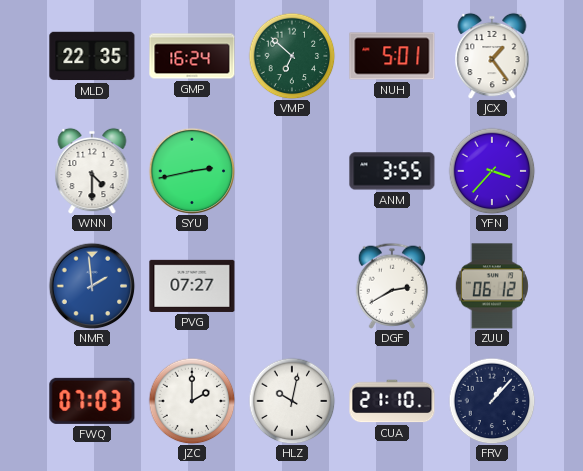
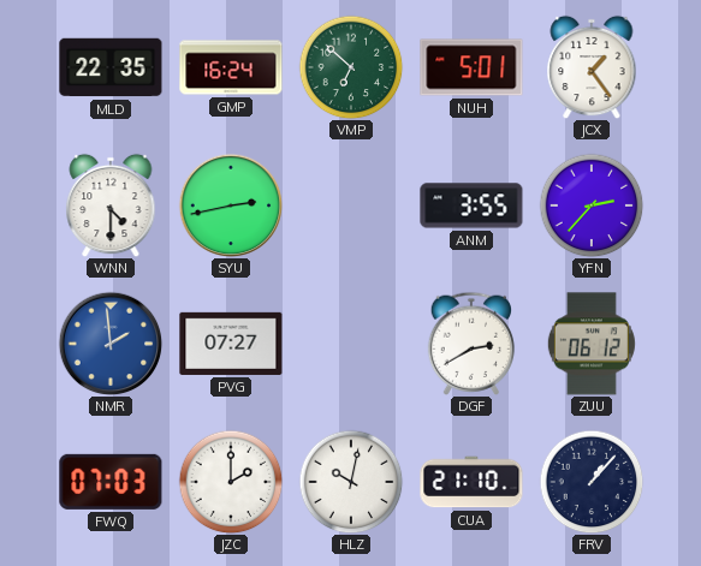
YFN: 3:37 -> 2:37
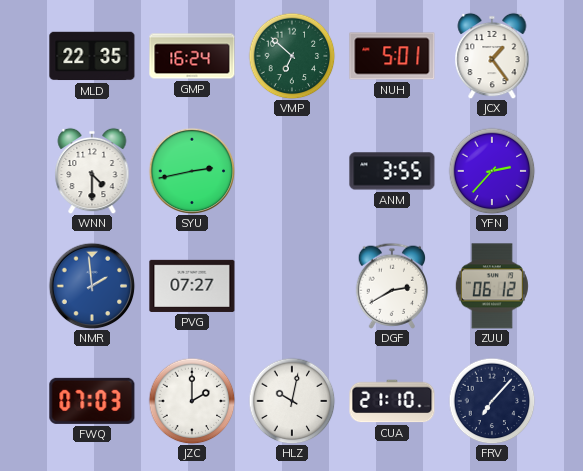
FRV: 1:07 -> 7:07
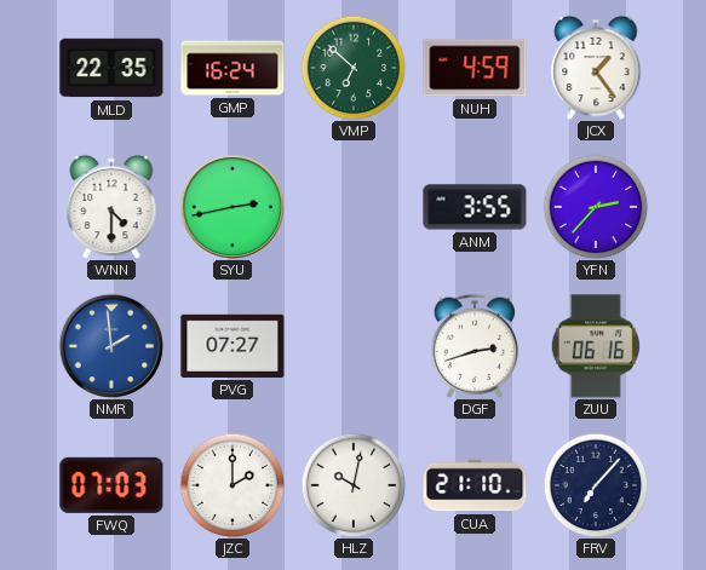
NUH: 5:01 -> 4:59
DGF: 2:40 -> 2:42
ZUU: 06:12 -> 06:16
